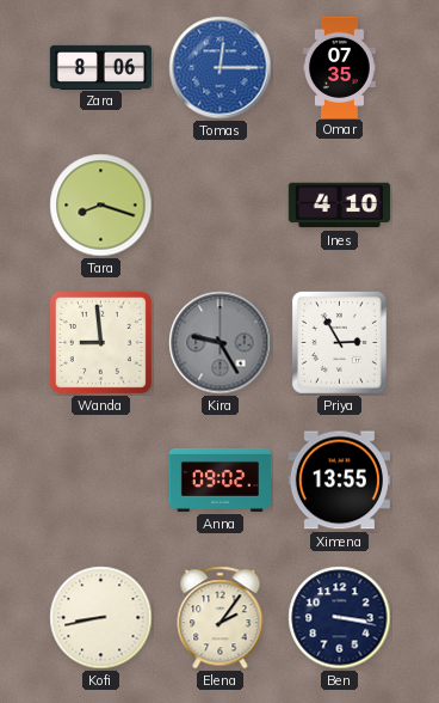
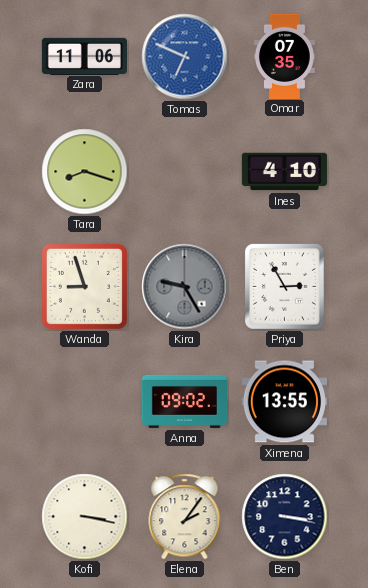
Zara: 8:06 -> 11:06
Tomas: 12:15 -> 6:49
Wanda: 8:59 -> 8:57
Kofi: 8:43 -> 3:17
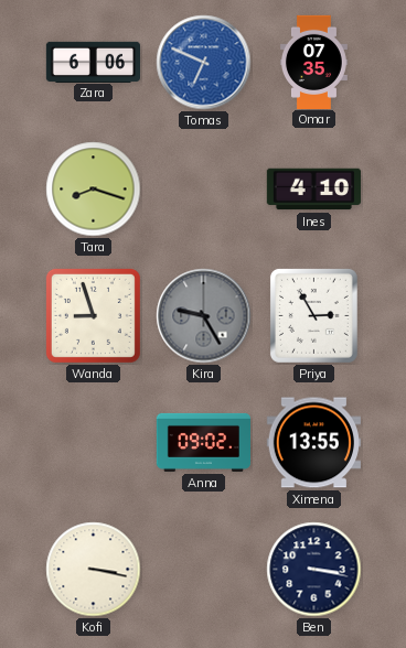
Zara: 11:06 -> 6:06
Elena: 2:06 -> none
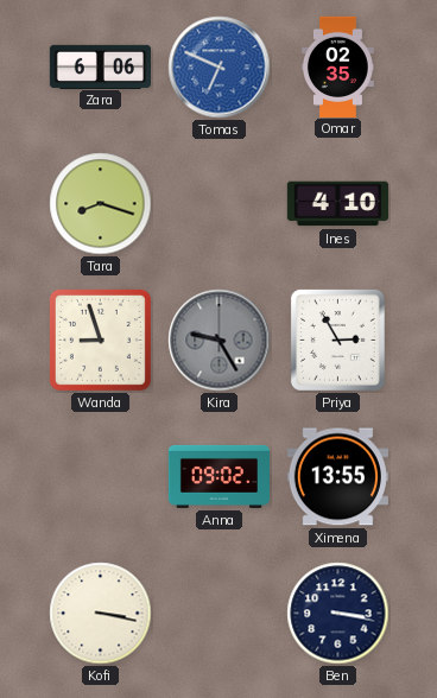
Omar: 07:35 -> 02:35
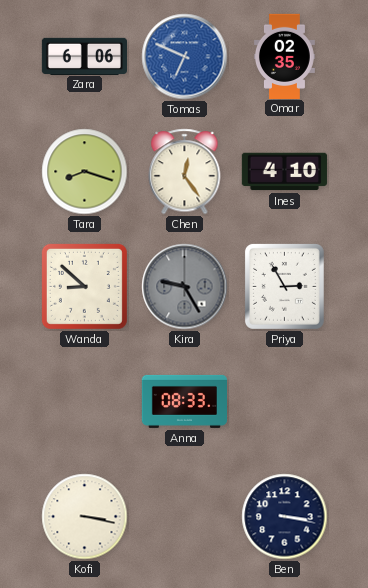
Chen: none -> 12:24
Wanda: 8:57 -> 8:52
Anna: 09:02 -> 08:33
Ximena: 13:55 -> none
